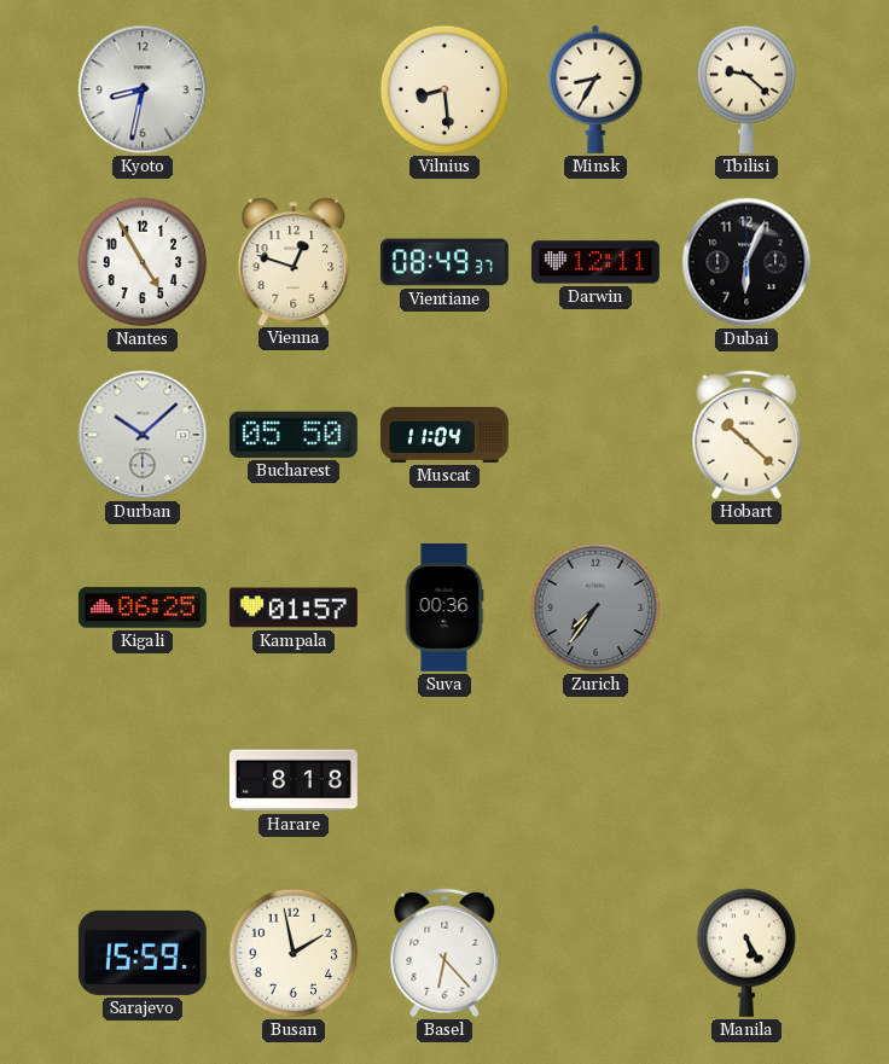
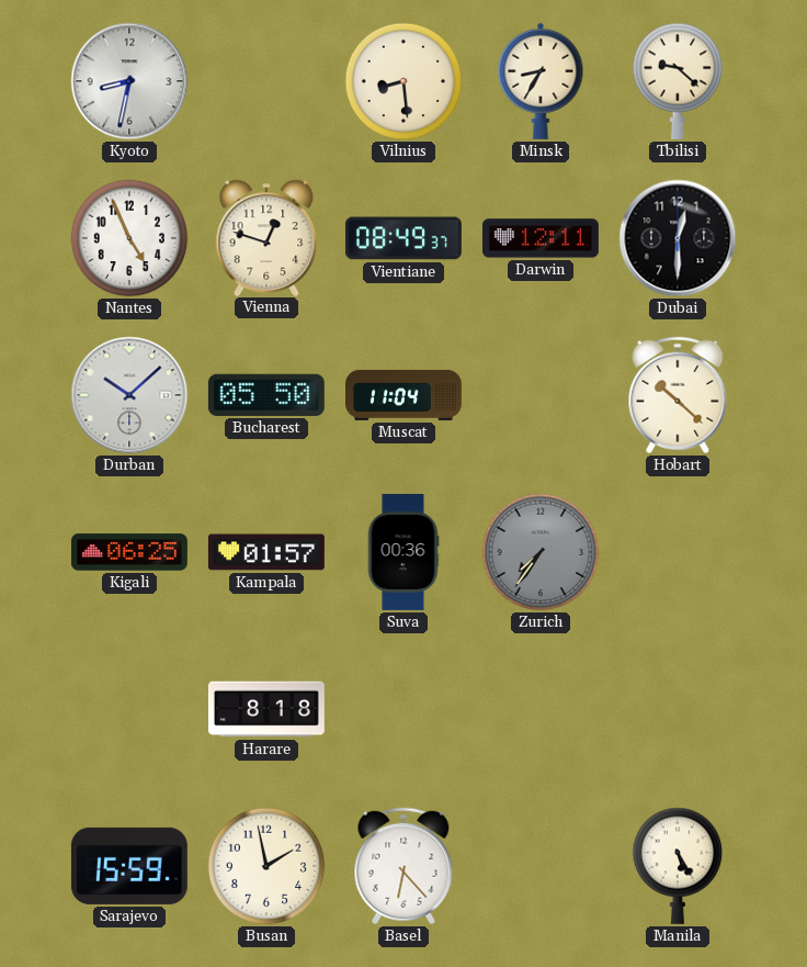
Nantes: 4:55 -> 4:56
Dubai: 6:04 -> 12:30
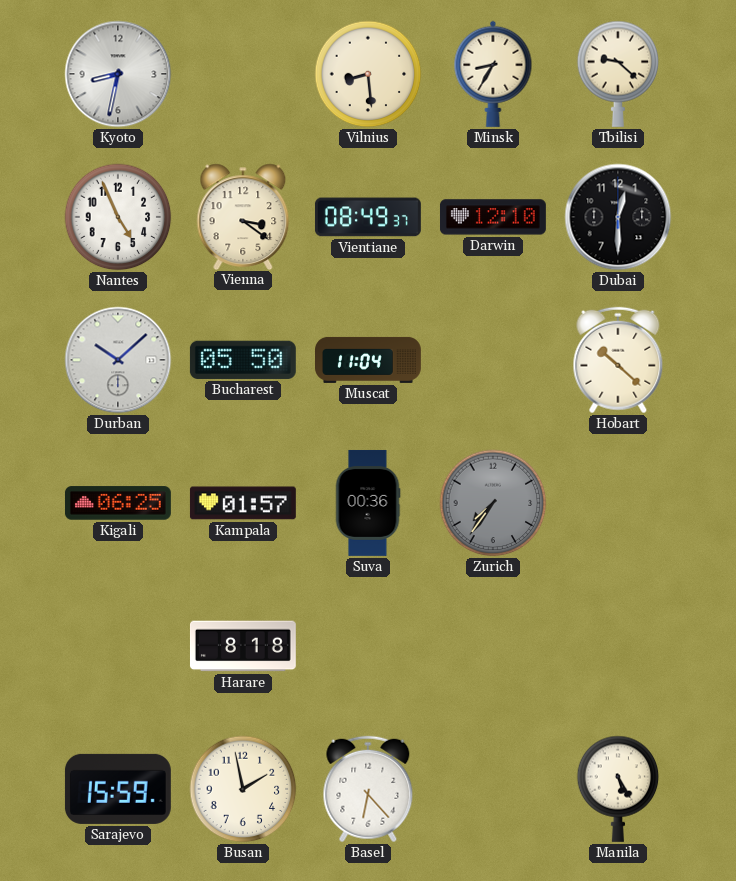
Vienna: 12:48 -> 3:21
Darwin: 12:11 -> 12:10
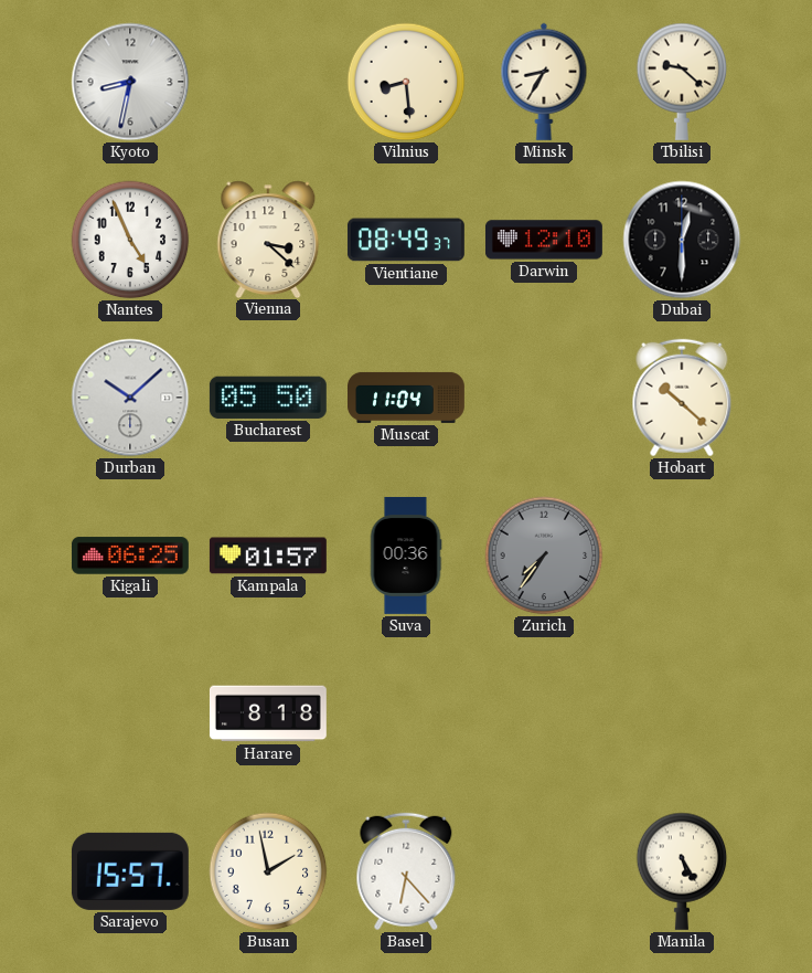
Vienna: 3:21 -> 3:22
Sarajevo: 15:59 -> 15:57
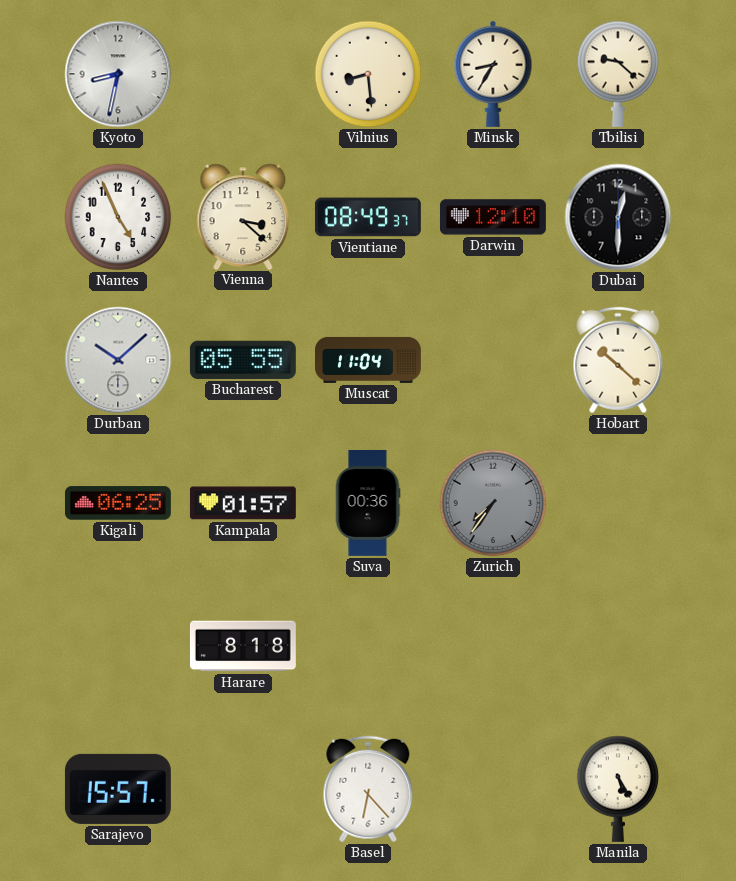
Bucharest: 05:50 -> 05:55
Busan: 1:58 -> none
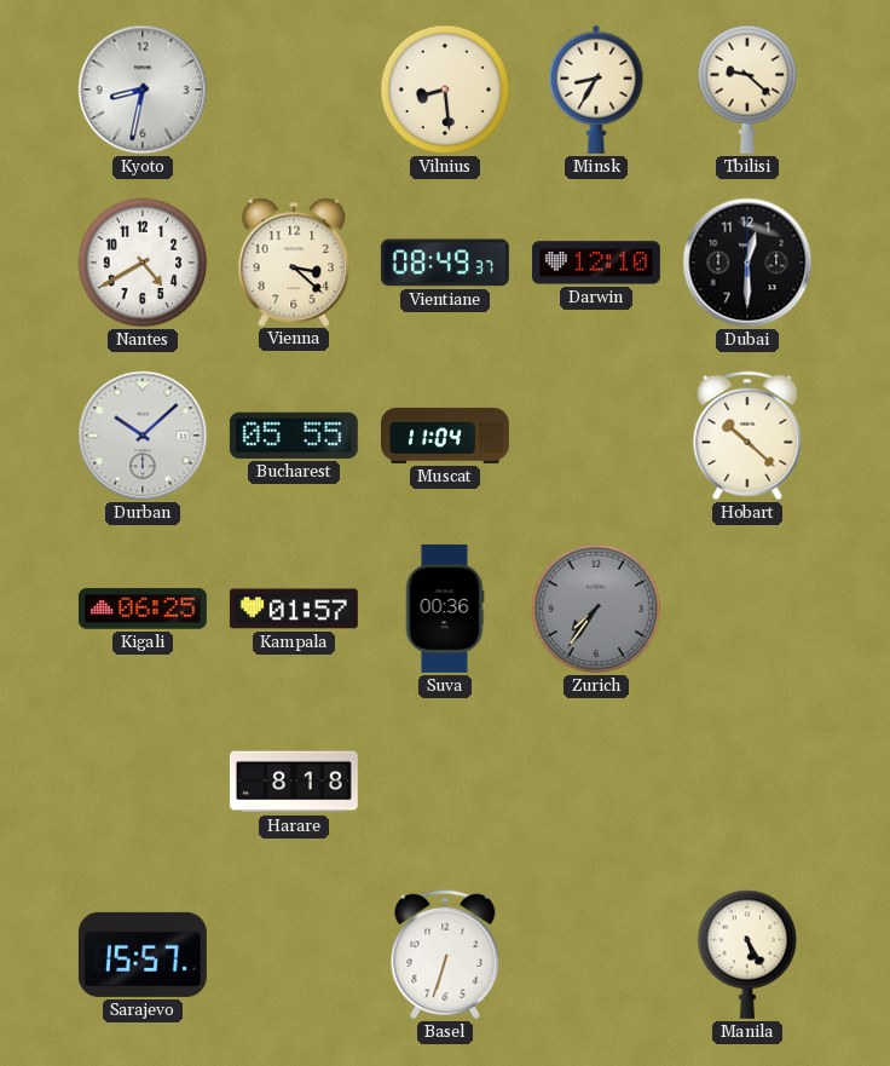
Nantes: 4:56 -> 4:40
Basel: 6:23 -> 6:33
